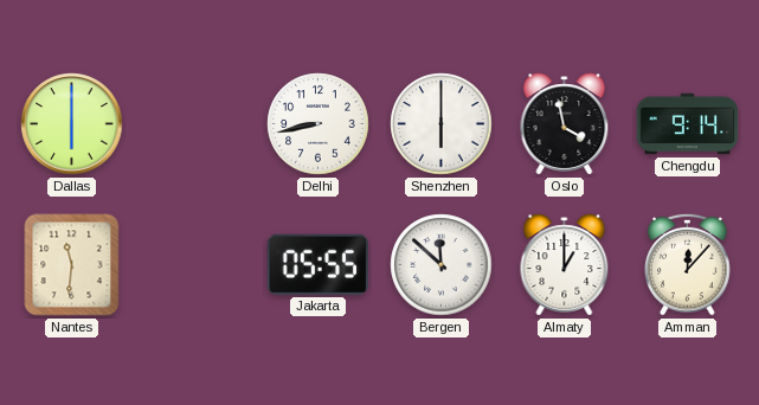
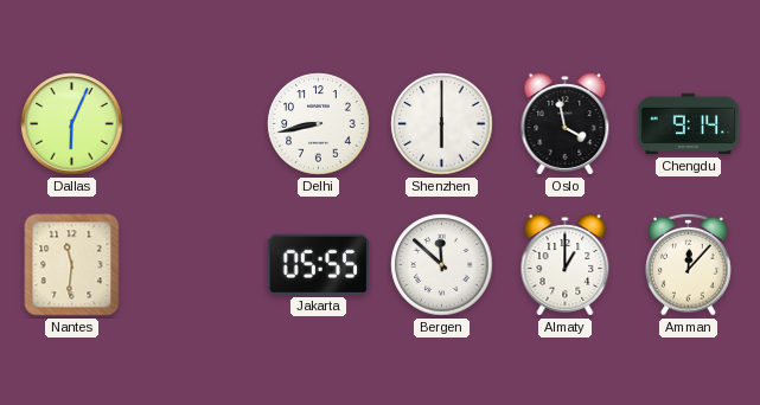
Dallas: 6:00 -> 6:04
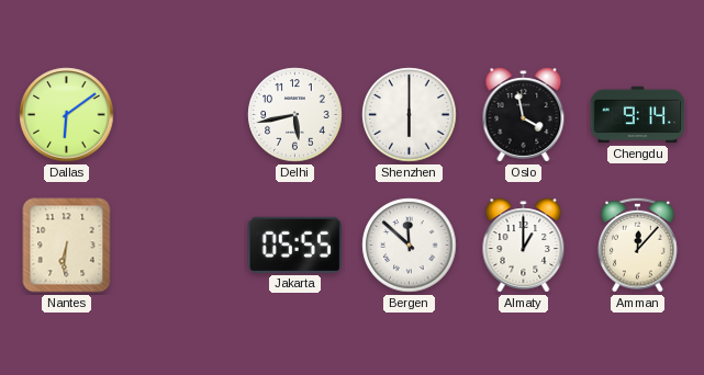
Dallas: 6:04 -> 6:09
Delhi: 8:43 -> 5:43
Nantes: 11:31 -> 6:31
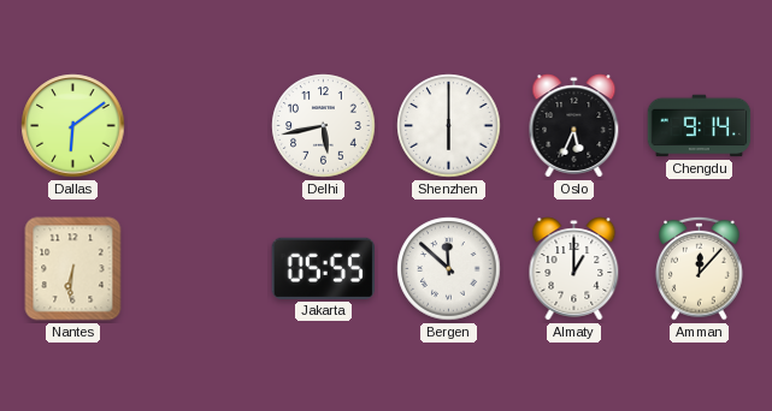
Oslo: 3:58 -> 5:34
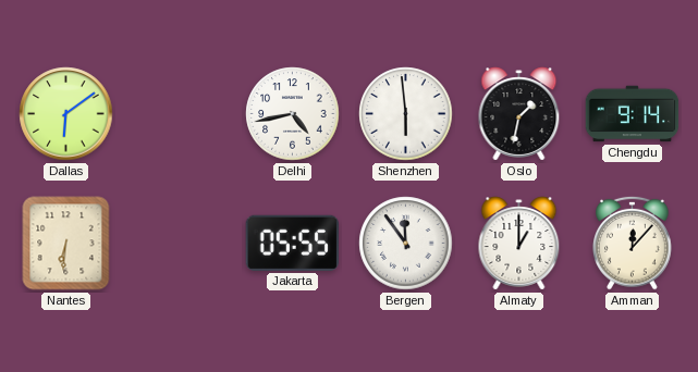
Delhi: 5:43 -> 4:43
Shenzhen: 6:00 -> 5:59
Oslo: 5:34 -> 1:32
Bergen: 11:52 -> 11:54
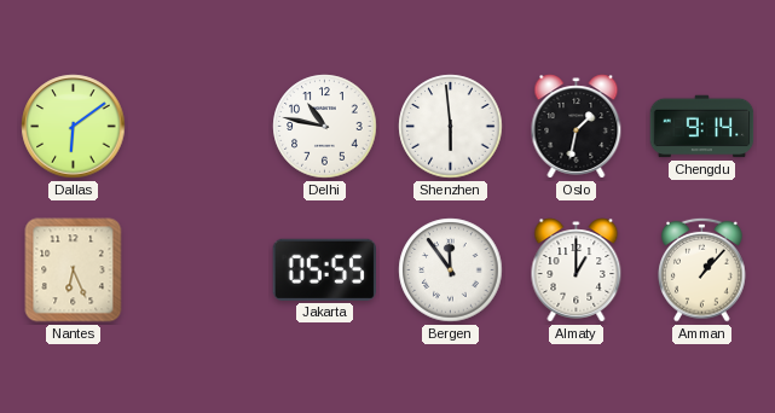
Delhi: 4:43 -> 10:47
Nantes: 6:31 -> 6:26
Amman: 12:07 -> 1:07
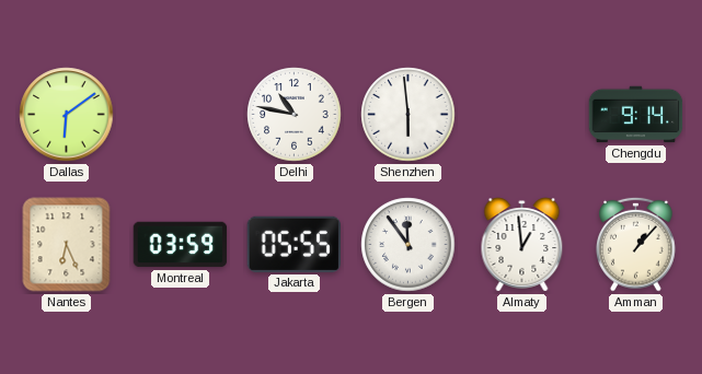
Oslo: 1:32 -> none
Montreal: none -> 03:59
Almaty: 1:00 -> 12:59
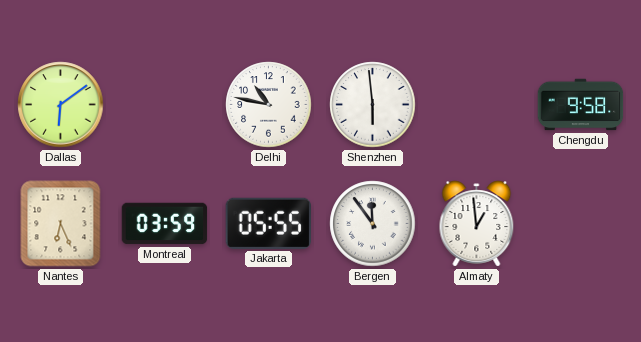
Chengdu: 9:14 -> 9:58
Amman: 1:07 -> none
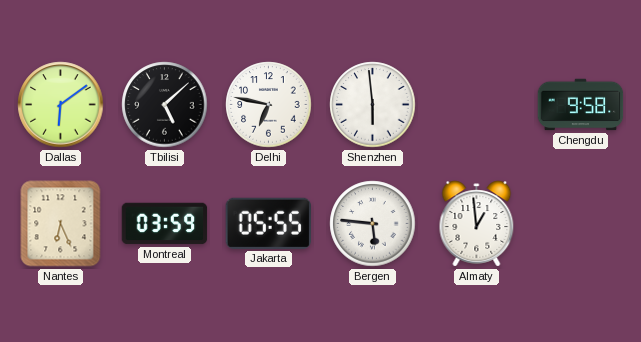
Tbilisi: none -> 5:08
Delhi: 10:47 -> 6:47
Bergen: 11:54 -> 5:46
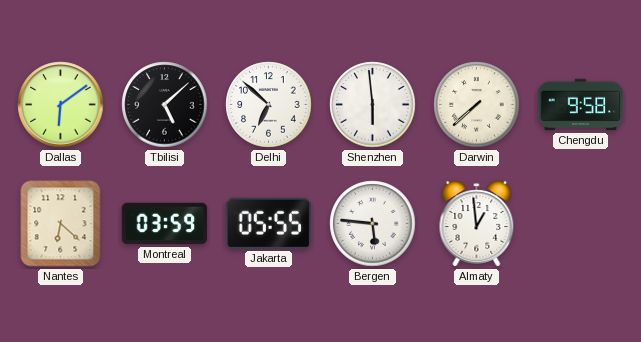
Delhi: 6:47 -> 6:52
Darwin: none -> 7:38
Nantes: 6:26 -> 6:22
